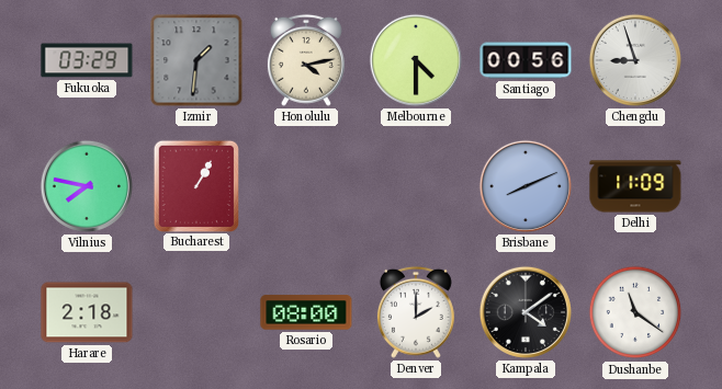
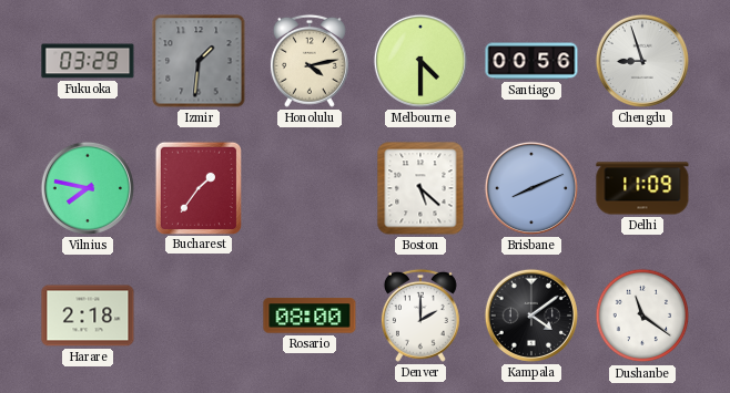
Bucharest: 1:05 -> 1:36
Boston: none -> 5:22
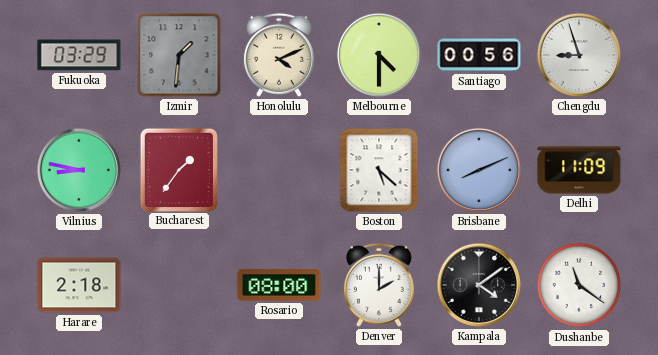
Honolulu: 4:13 -> 4:11
Vilnius: 7:47 -> 8:47
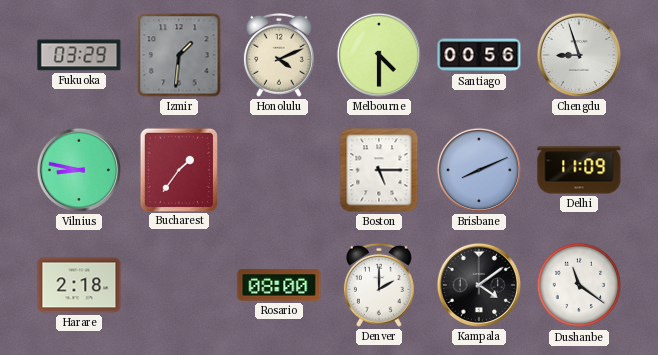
Boston: 5:22 -> 5:15
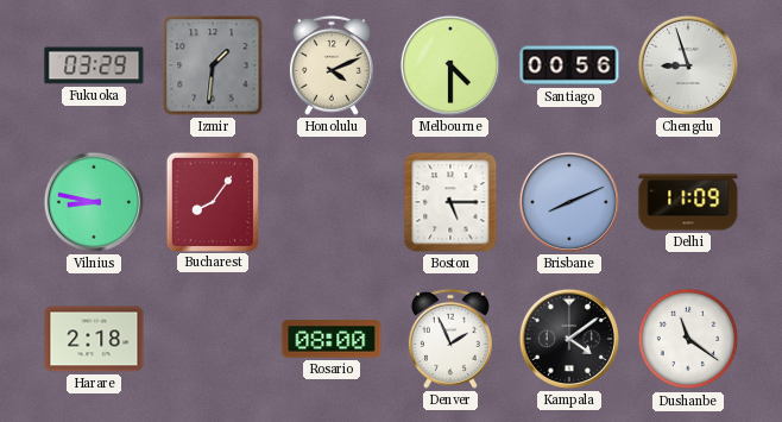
Bucharest: 1:36 -> 8:06
Denver: 2:00 -> 1:56
